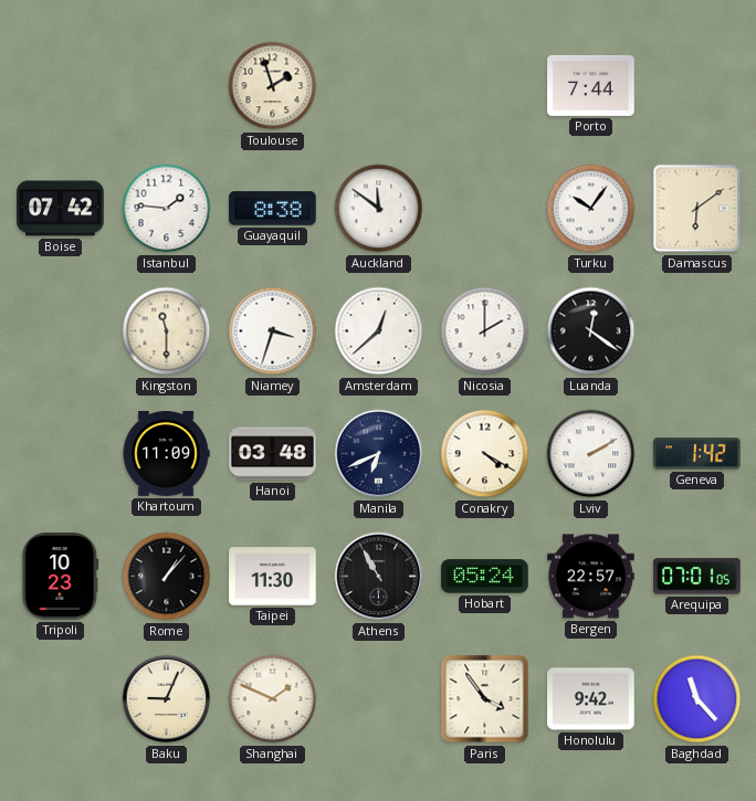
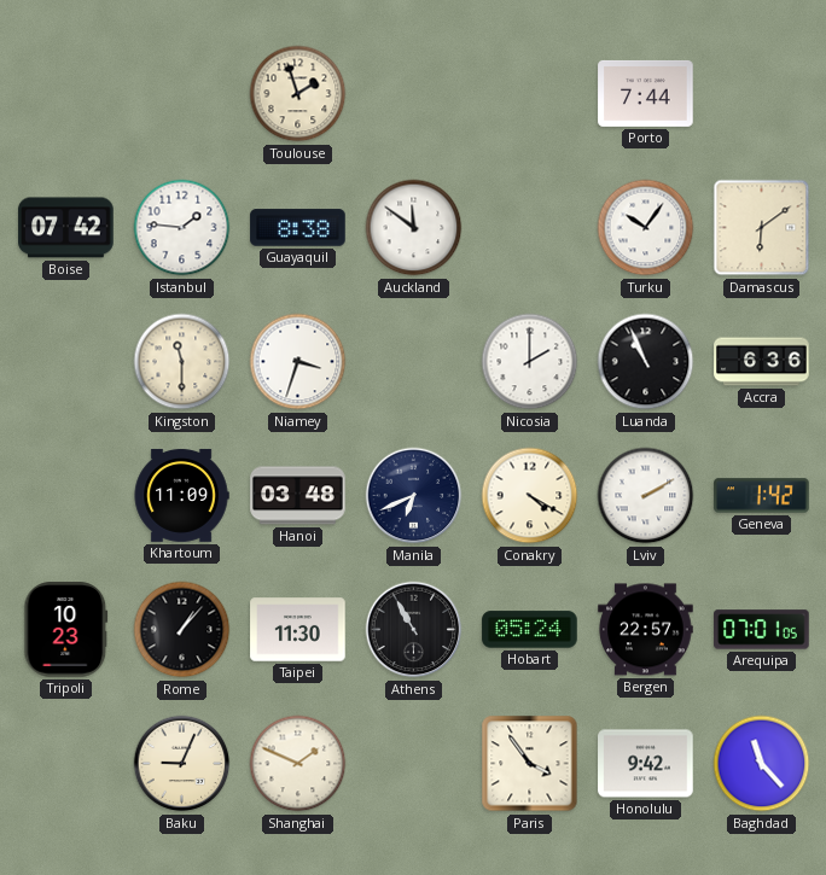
Amsterdam: 12:38 -> none
Luanda: 12:21 -> 10:56
Accra: none -> 6:36
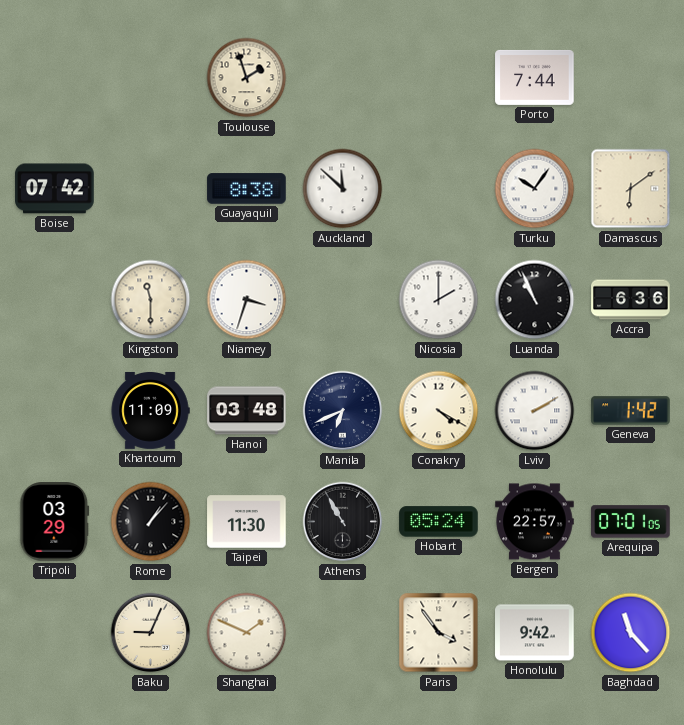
Istanbul: 1:46 -> none
Auckland: 11:51 -> 11:52
Tripoli: 10:23 -> 03:29
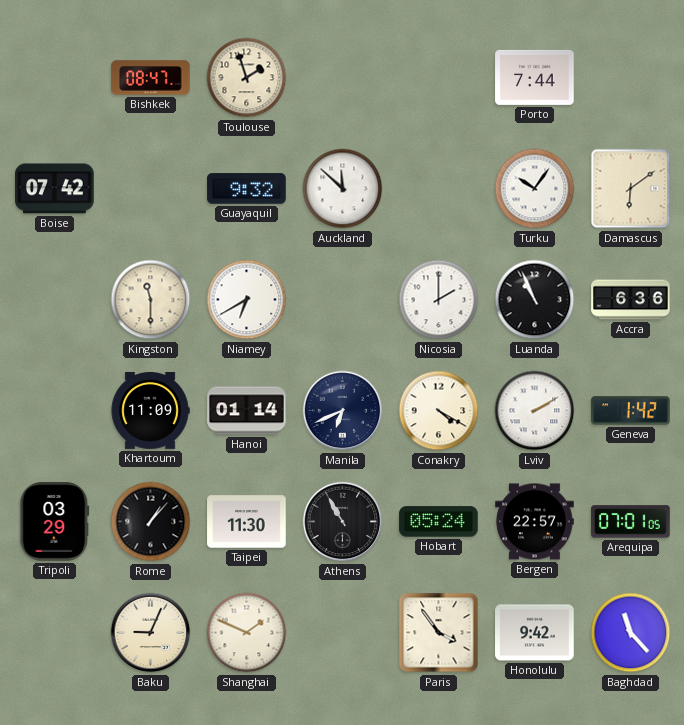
Bishkek: none -> 08:47
Guayaquil: 8:38 -> 9:32
Niamey: 3:33 -> 6:40
Hanoi: 03:48 -> 01:14
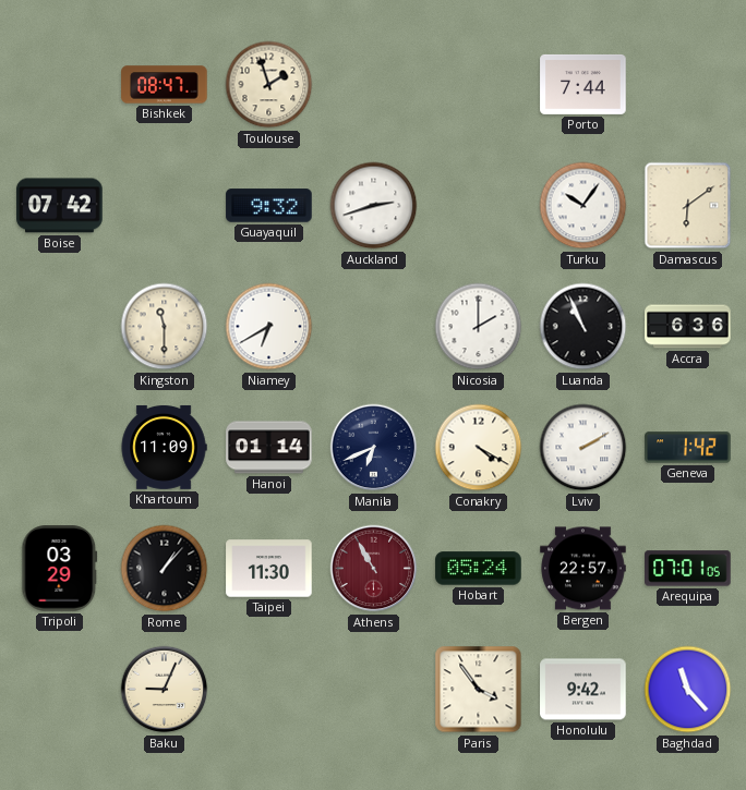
Auckland: 11:52 -> 2:42
Athens dial: black -> burgundy
Shanghai: 1:49 -> none
